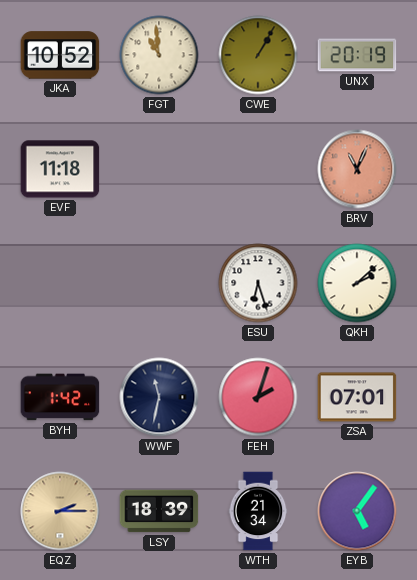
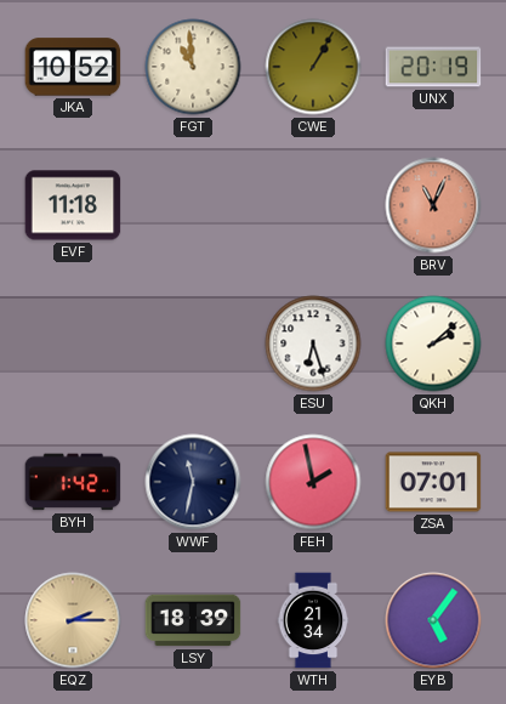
FEH: 2:03 -> 1:58
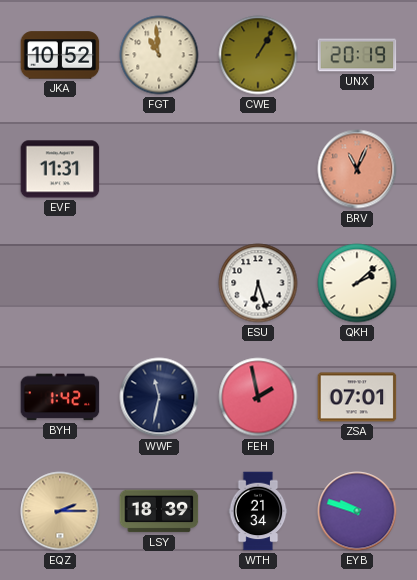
EVF: 11:18 -> 11:31
EYB: 5:06 -> 9:48
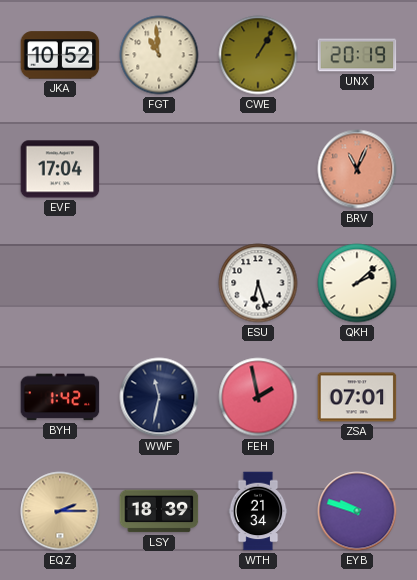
EVF: 11:31 -> 17:04
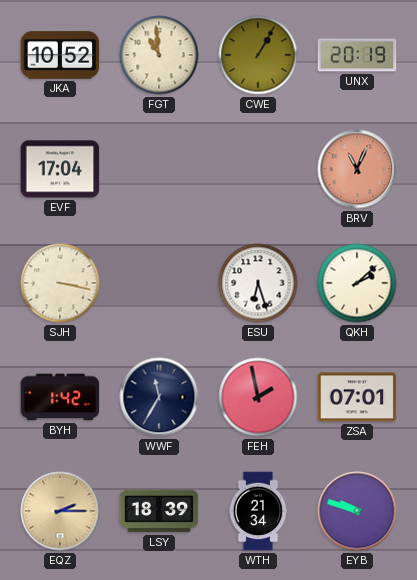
SJH: none -> 3:17
WWF: 11:32 -> 11:35
